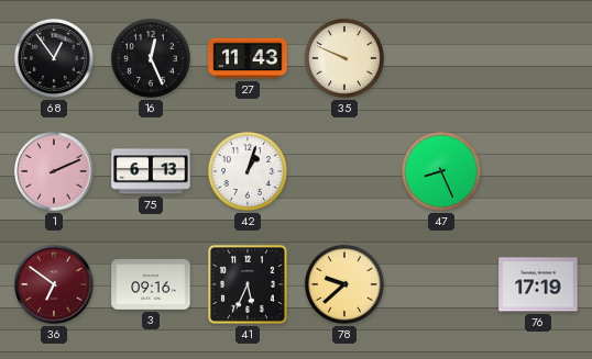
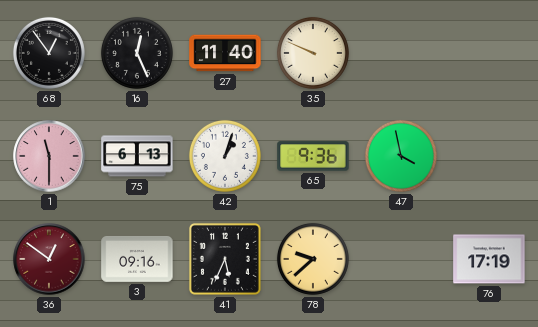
27: 11:43 -> 11:40
1: 2:11 -> 11:30
65: none -> 9:36
47: 8:26 -> 3:58
36: 6:51 -> 12:51
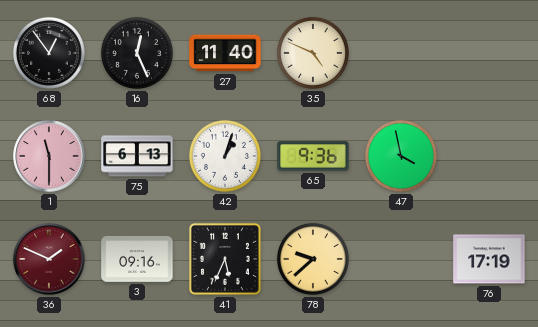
35: 9:49 -> 4:49
36: 12:51 -> 1:49
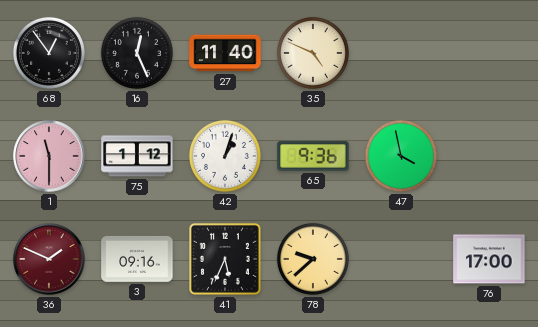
75: 6:13 -> 1:12
76: 17:19 -> 17:00
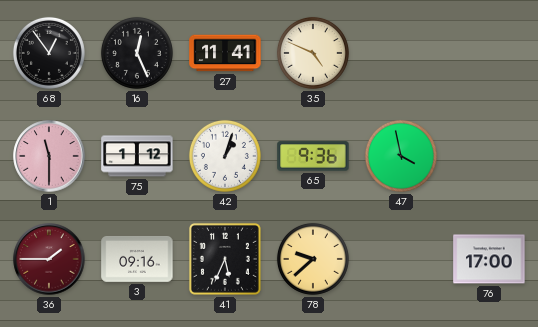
27: 11:40 -> 11:41
36: 1:49 -> 1:45
